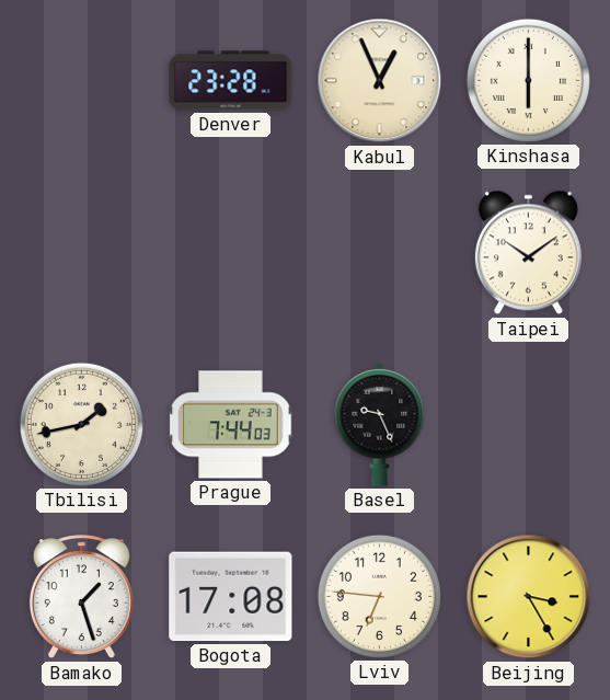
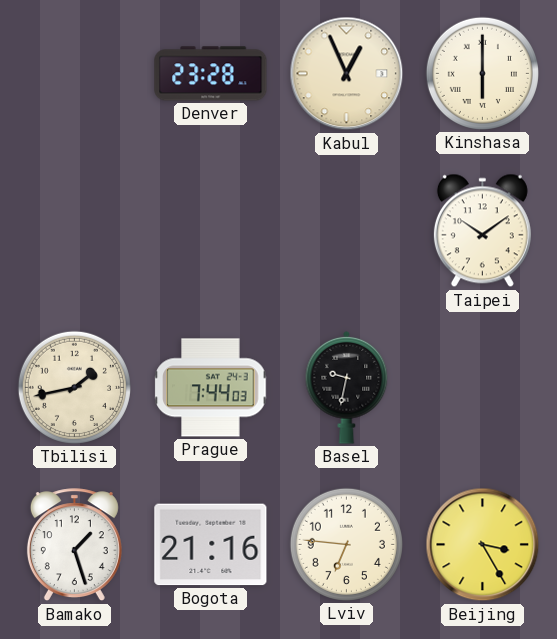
Basel: 9:26 -> 9:32
Bogota: 17:08 -> 21:16
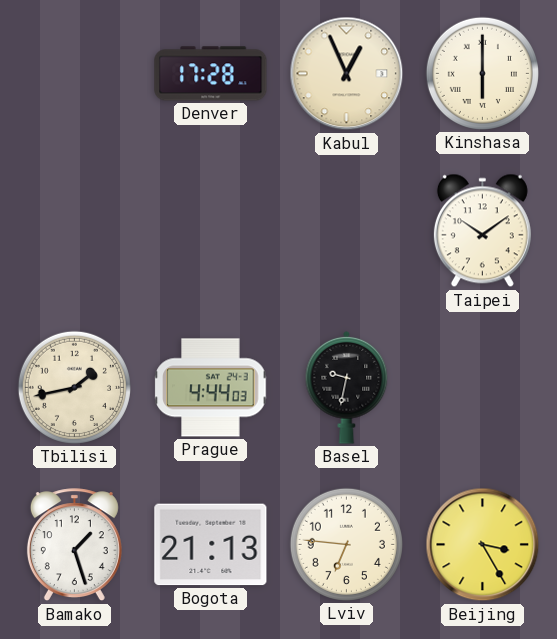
Denver: 23:28 -> 17:28
Prague: 7:44 -> 4:44
Bogota: 21:16 -> 21:13
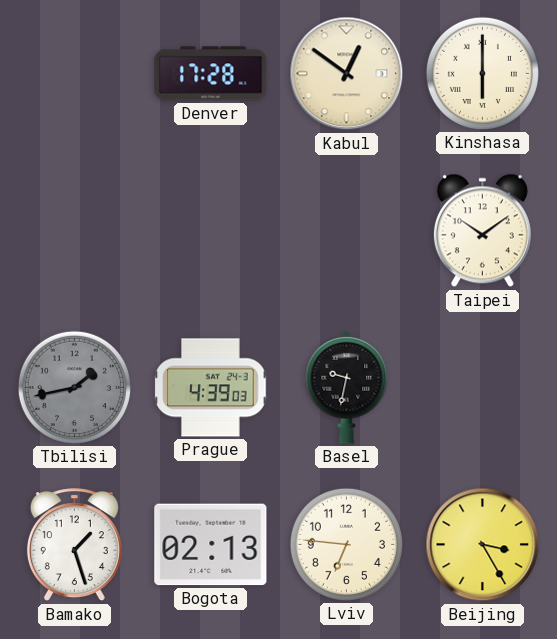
Kabul: 12:56 -> 12:51
Tbilisi dial: cream -> grey
Prague: 4:44 -> 4:39
Bogota: 21:13 -> 02:13
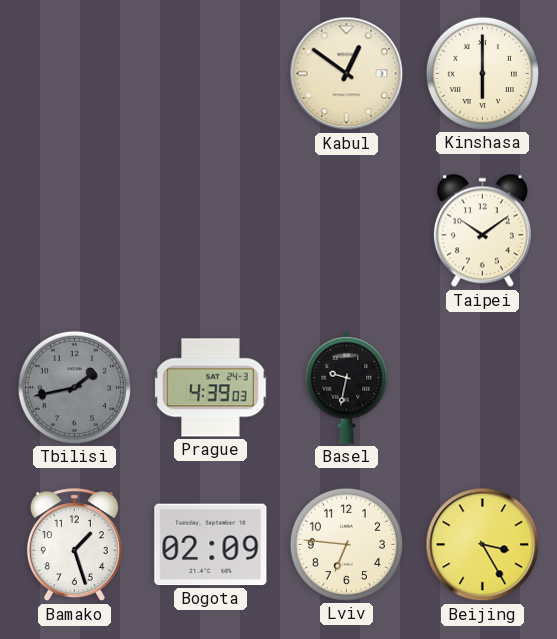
Denver: 17:28 -> none
Bogota: 02:13 -> 02:09
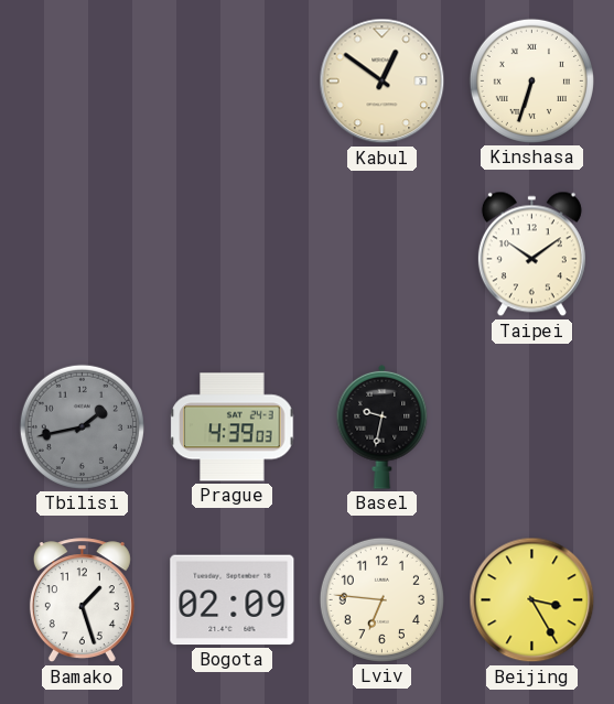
Kinshasa: 6:00 -> 6:33
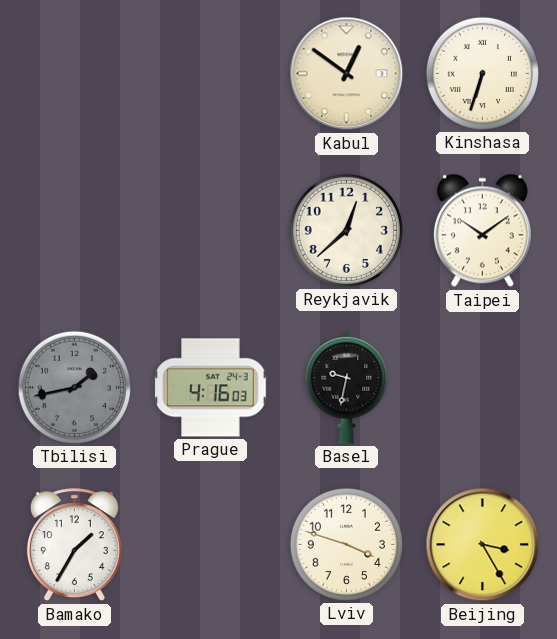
Reykjavik: none -> 12:38
Prague: 4:39 -> 4:16
Bamako: 1:27 -> 1:35
Bogota: 02:09 -> none
Lviv: 6:46 -> 3:48
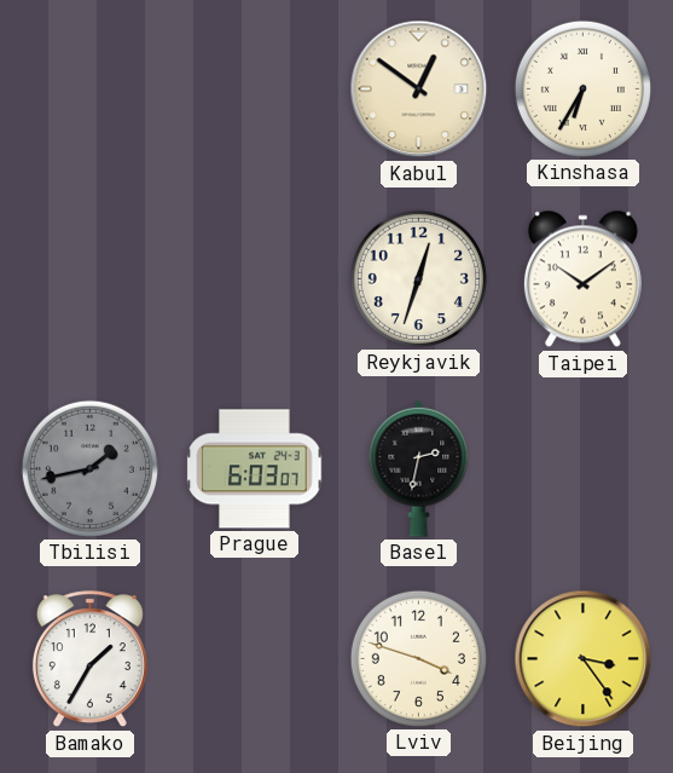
Kinshasa: 6:33 -> 6:35
Reykjavik: 12:38 -> 12:33
Prague: 4:16 -> 6:03
Basel: 9:32 -> 2:32
Beijing: 3:25 -> 3:24
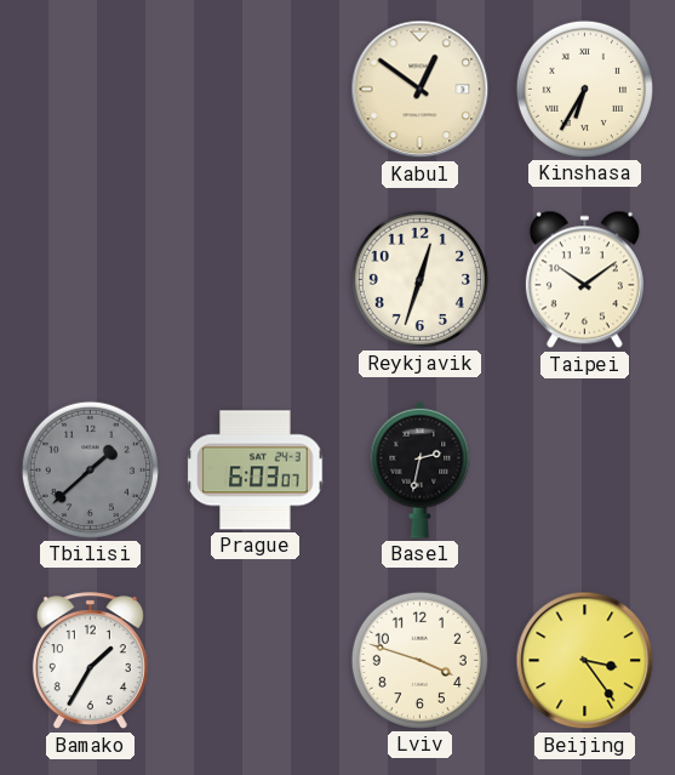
Tbilisi: 1:43 -> 1:38
